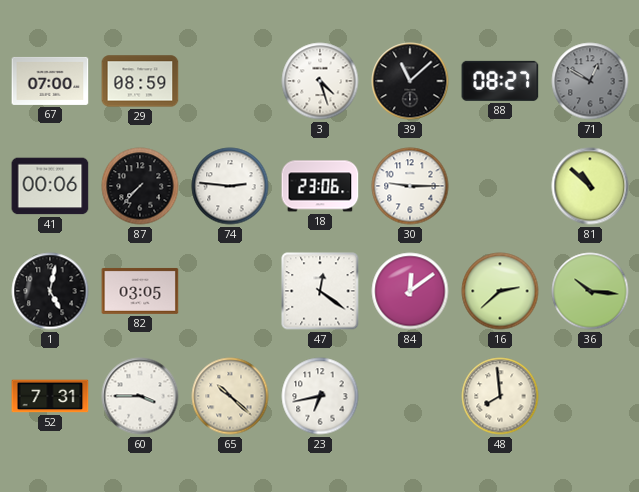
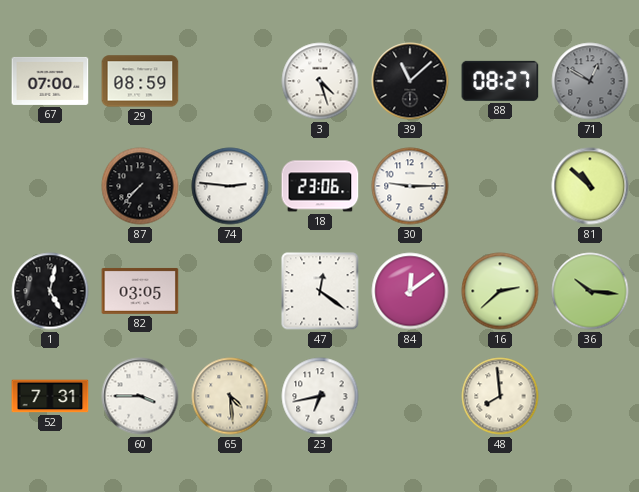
41: 00:06 -> none
65: 10:22 -> 4:29
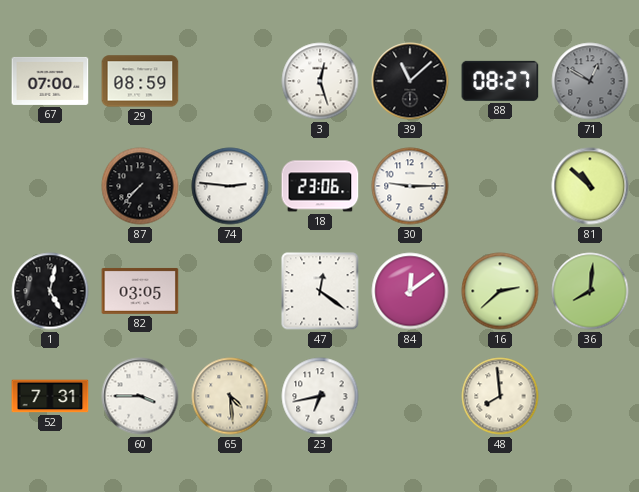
3: 4:27 -> 12:27
36: 10:16 -> 8:01
